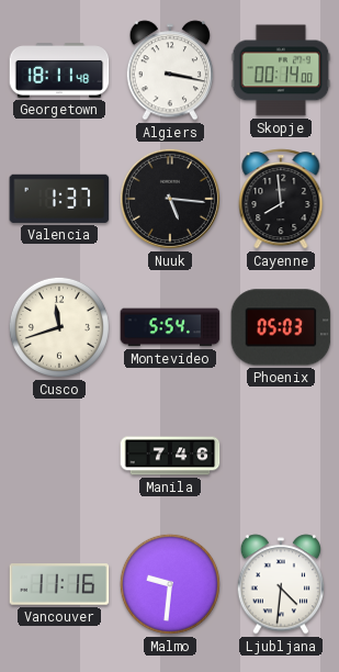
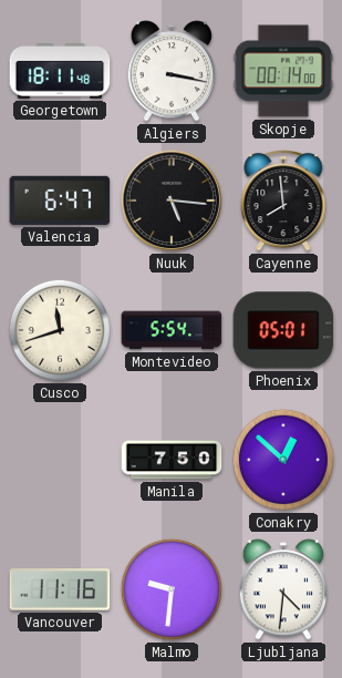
Valencia: 1:37 -> 6:47
Phoenix: 05:03 -> 05:01
Manila: 7:46 -> 7:50
Conakry: none -> 12:52
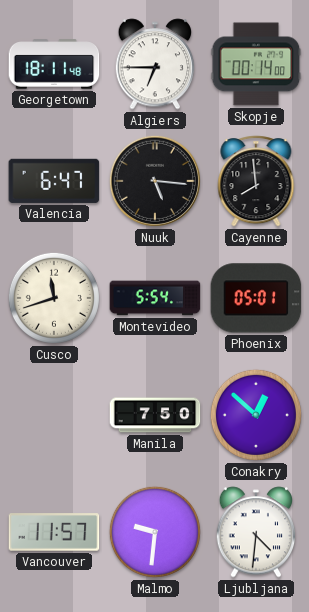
Algiers: 3:17 -> 6:45
Vancouver: 11:16 -> 11:57
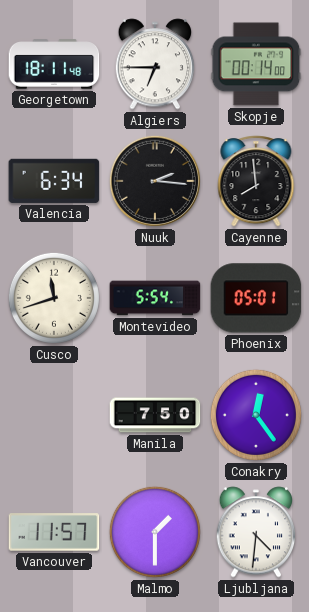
Valencia: 6:47 -> 6:34
Nuuk: 5:16 -> 2:16
Conakry: 12:52 -> 12:24
Malmo: 9:31 -> 1:30
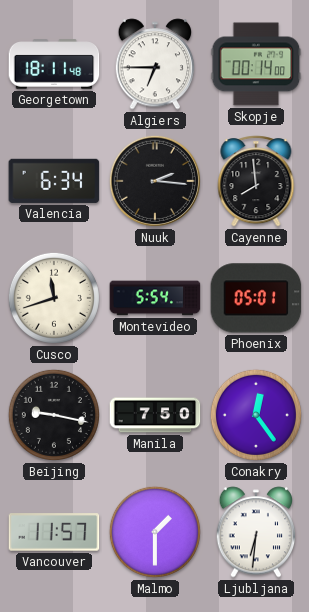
Beijing: none -> 9:17
Ljubljana: 4:31 -> 6:31
